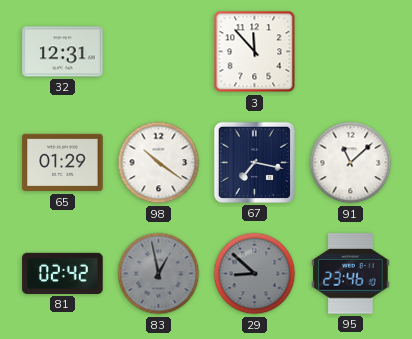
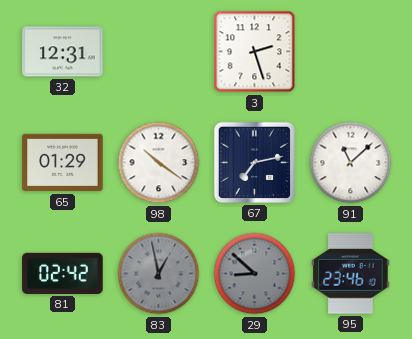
3: 11:53 -> 2:27
67: 7:17 -> 7:13
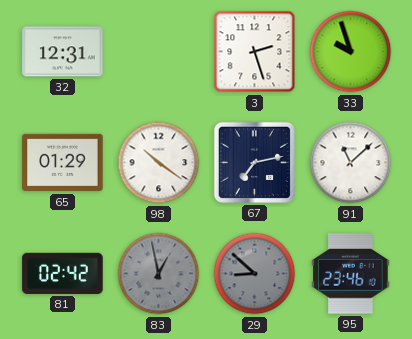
33: none -> 9:57
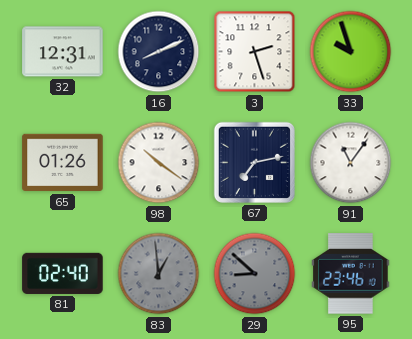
16: none -> 8:11
65: 01:29 -> 01:26
91: 11:08 -> 11:06
81: 02:42 -> 02:40
83: 12:58 -> 12:59
